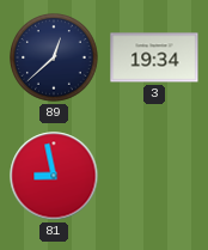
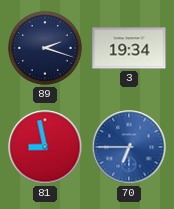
89: 12:38 -> 2:18
70: none -> 6:45
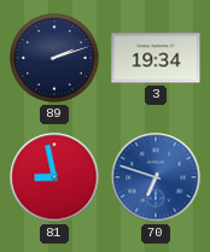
89: 2:18 -> 2:12
70: 6:45 -> 6:48
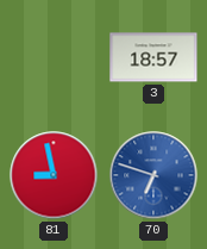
89: 2:12 -> none
3: 19:34 -> 18:57
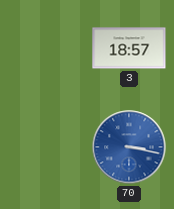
81: 8:58 -> none
70: 6:48 -> 3:17
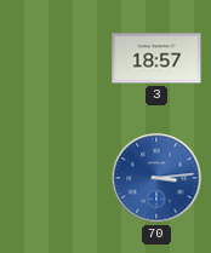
70: 3:17 -> 3:14
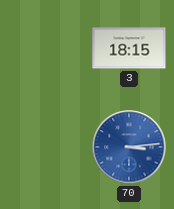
3: 18:57 -> 18:15
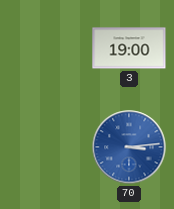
3: 18:15 -> 19:00
